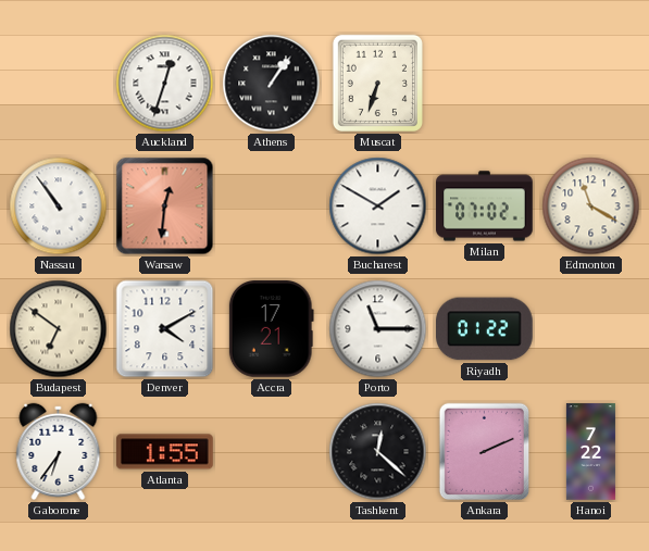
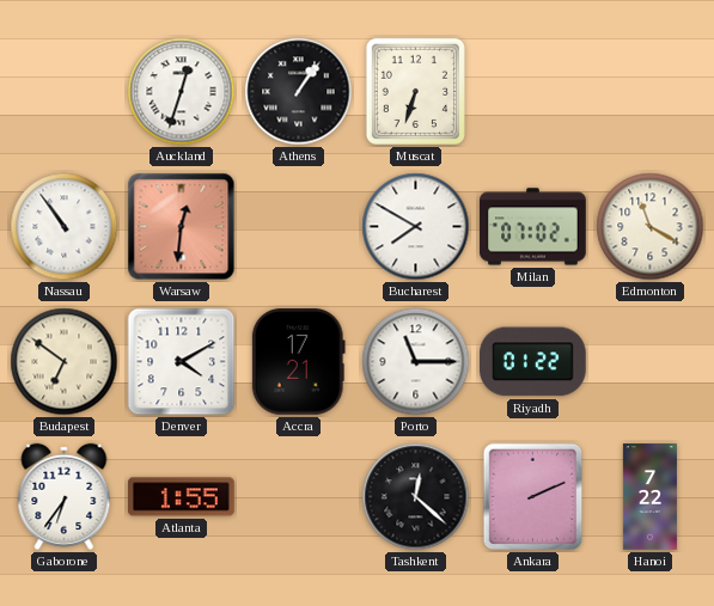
Bucharest: 1:50 -> 7:50
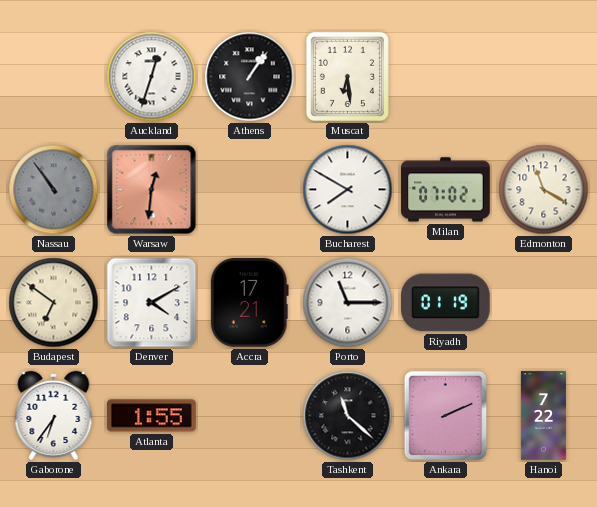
Muscat: 6:33 -> 6:29
Nassau dial: white -> grey
Riyadh: 01:22 -> 01:19
Tashkent: 12:22 -> 11:22
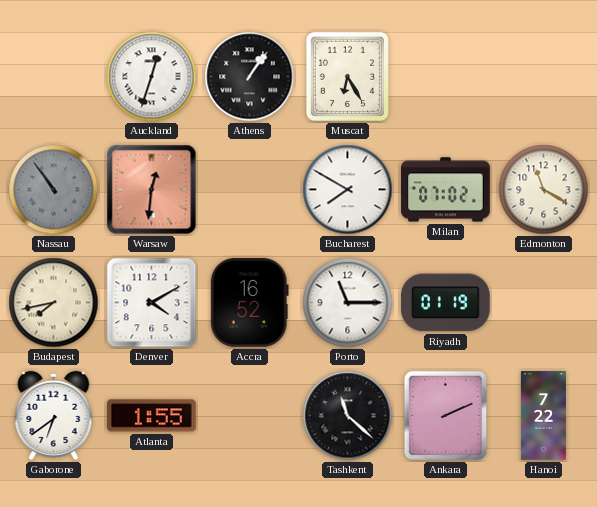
Muscat: 6:29 -> 6:25
Budapest: 6:51 -> 7:43
Accra: 17:21 -> 16:52
Gaborone: 6:36 -> 6:39
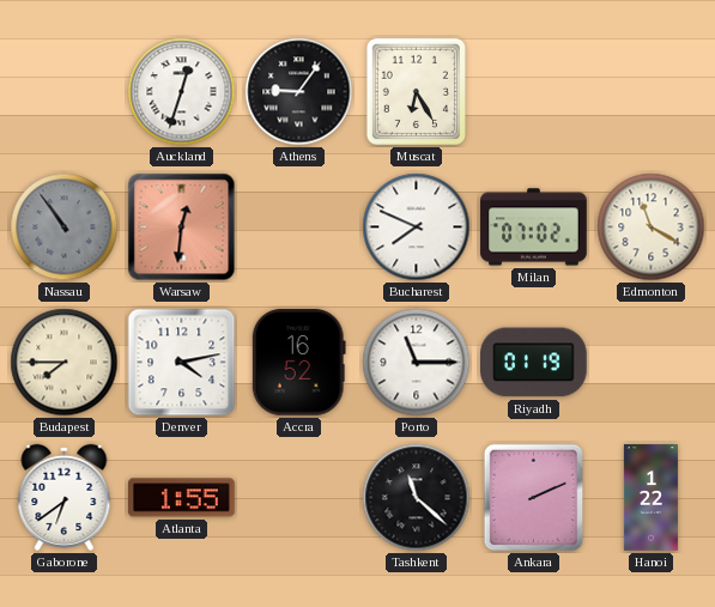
Athens: 1:06 -> 9:06
Bucharest: 7:50 -> 7:49
Budapest: 7:43 -> 7:45
Denver: 4:10 -> 4:13
Hanoi: 7:22 -> 1:22
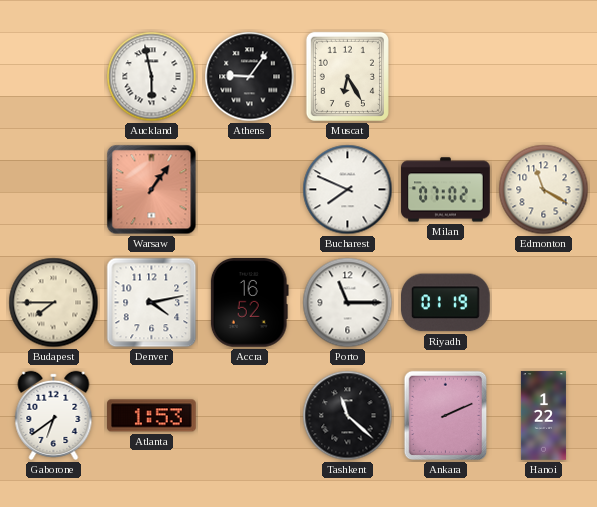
Auckland: 12:33 -> 5:58
Nassau: 10:54 -> none
Warsaw: 12:31 -> 1:06
Atlanta: 1:55 -> 1:53
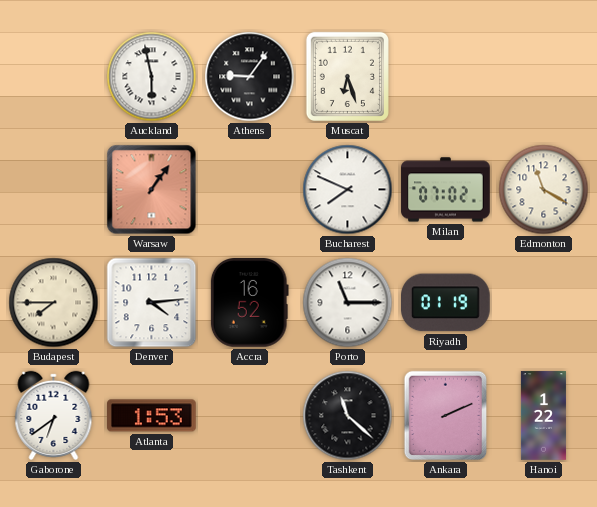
Muscat: 6:25 -> 6:27
Denver: 4:13 -> 4:14
